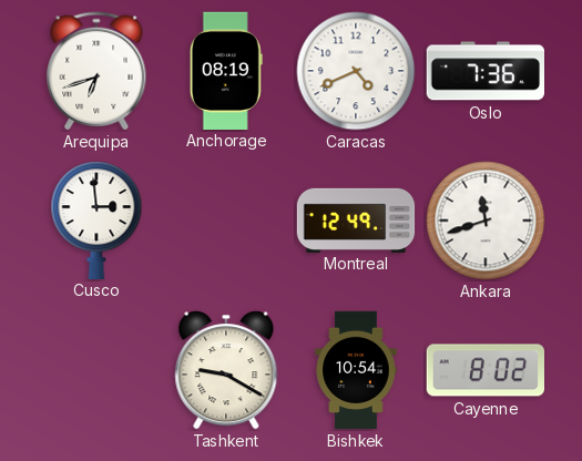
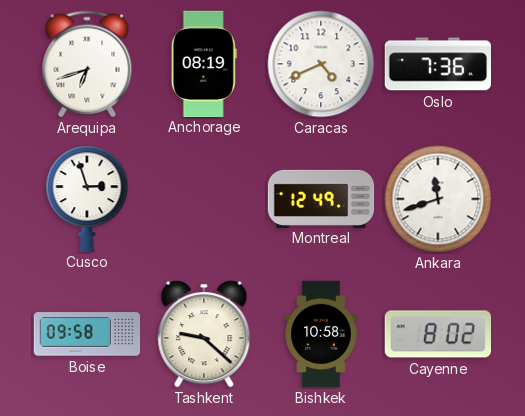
Cusco: 2:59 -> 2:57
Boise: none -> 09:58
Tashkent: 9:20 -> 9:22
Bishkek: 10:54 -> 10:58
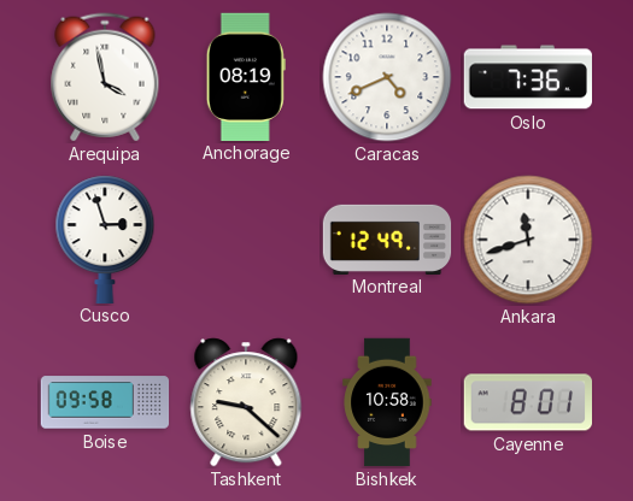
Arequipa: 6:42 -> 3:58
Cayenne: 8:02 -> 8:01
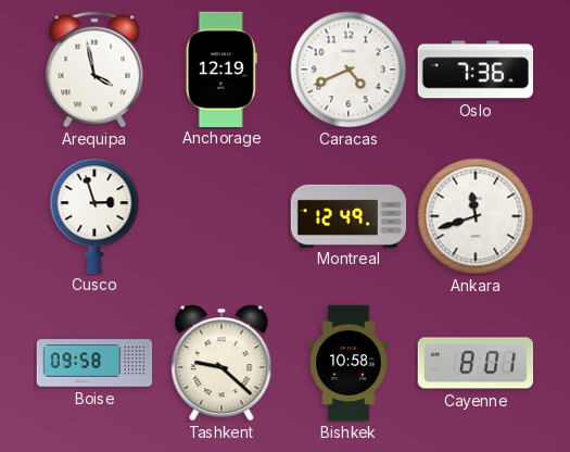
Anchorage: 08:19 -> 12:19
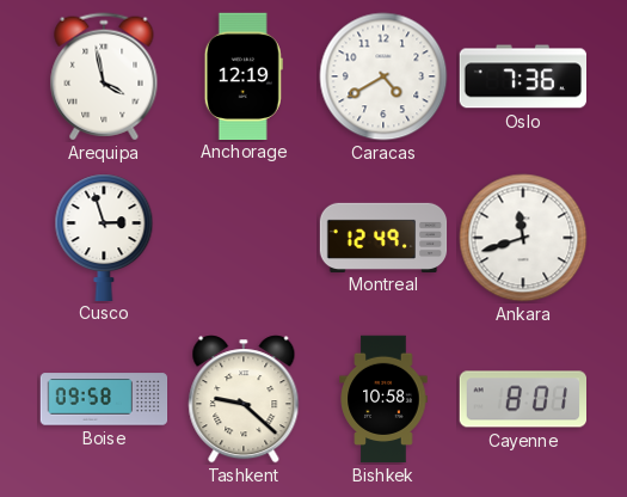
Caracas: 4:41 -> 4:40
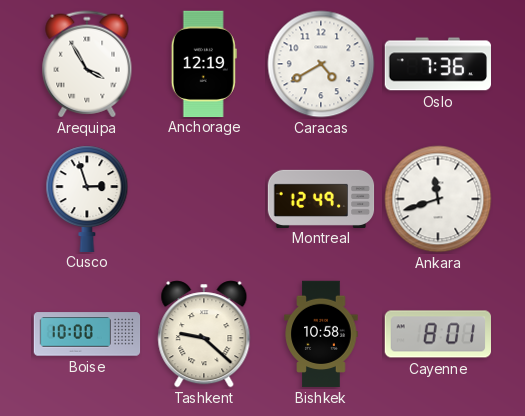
Arequipa: 3:58 -> 3:55
Boise: 09:58 -> 10:00
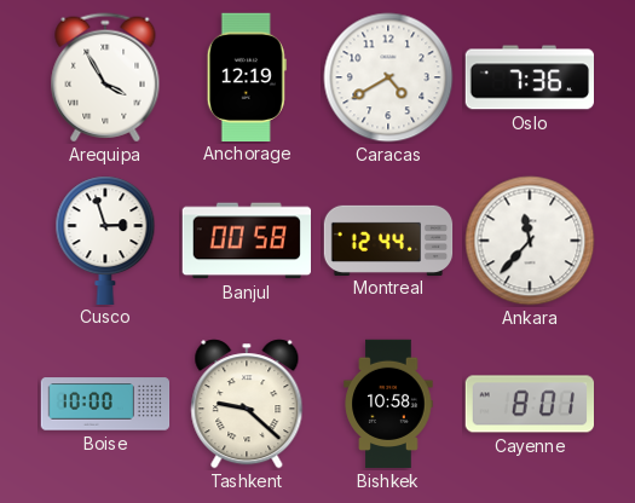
Banjul: none -> 00:58
Montreal: 12:49 -> 12:44
Ankara: 11:42 -> 11:37
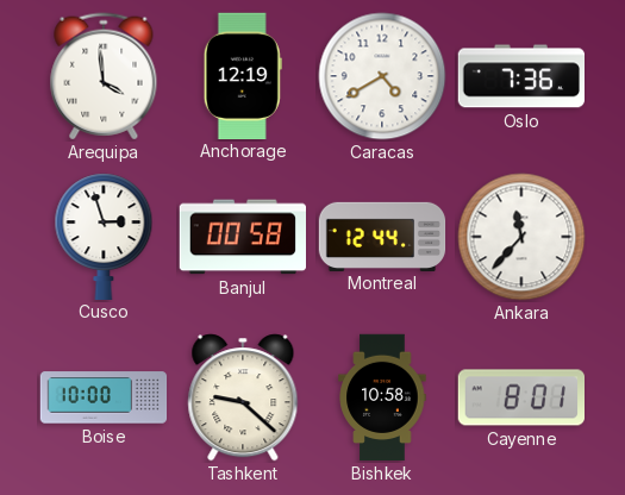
Arequipa: 3:55 -> 3:59
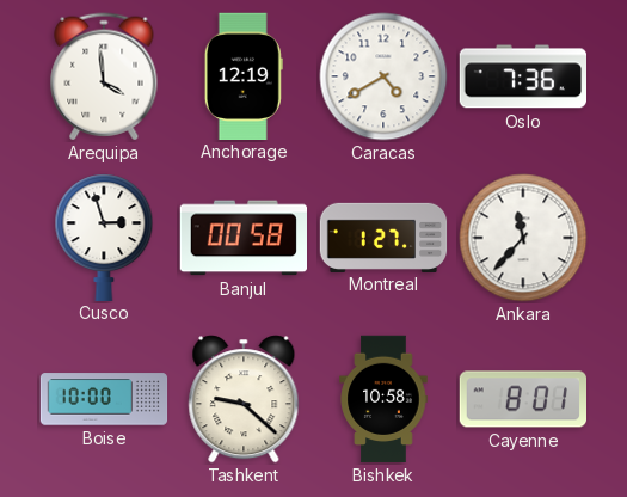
Montreal: 12:44 -> 1:27
